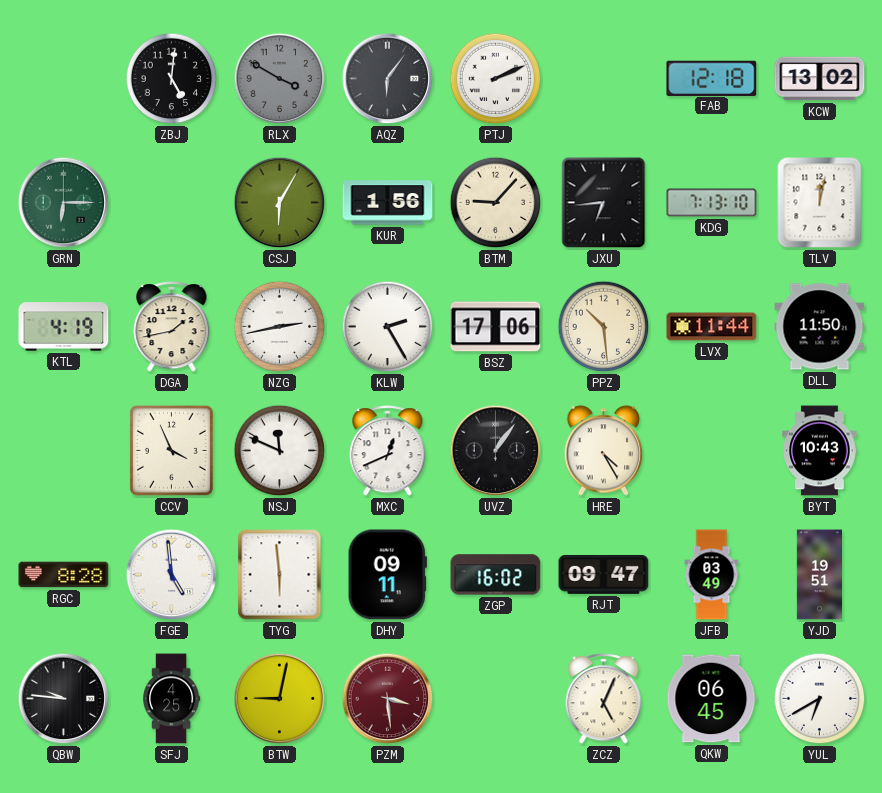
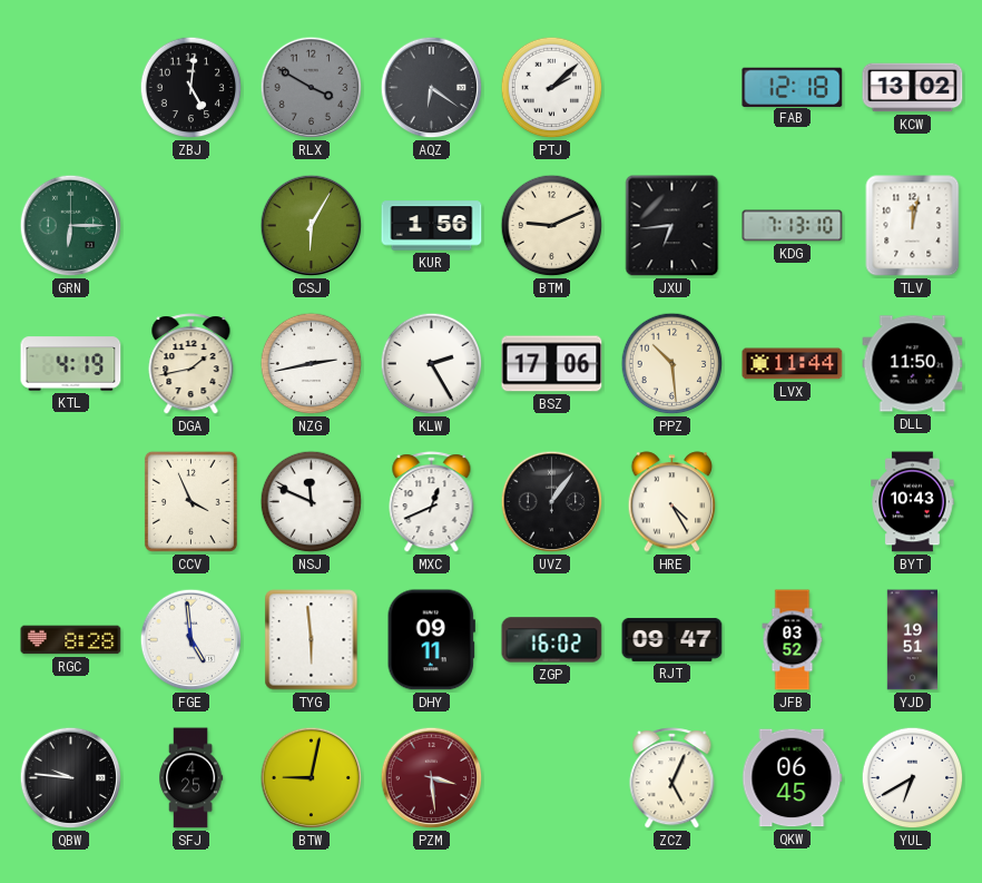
AQZ: 6:06 -> 6:21
PTJ: 2:11 -> 2:08
BTM: 9:07 -> 9:11
JFB: 03:49 -> 03:52
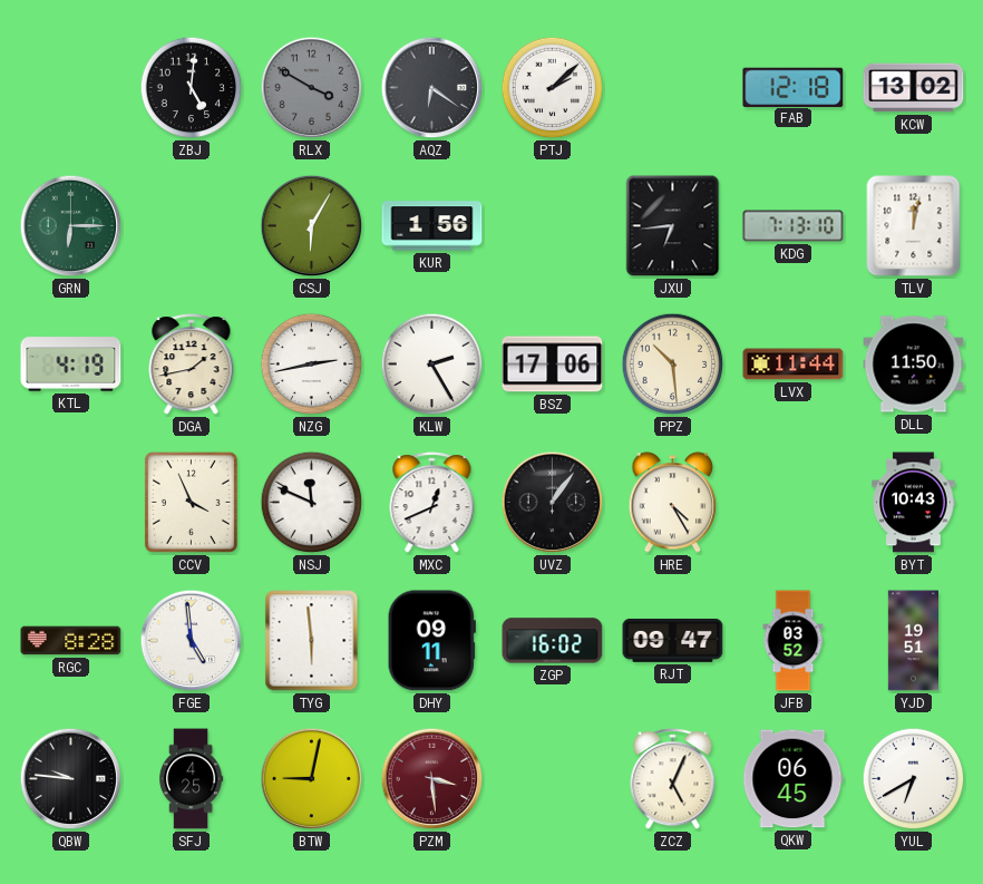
BTM: 9:11 -> none
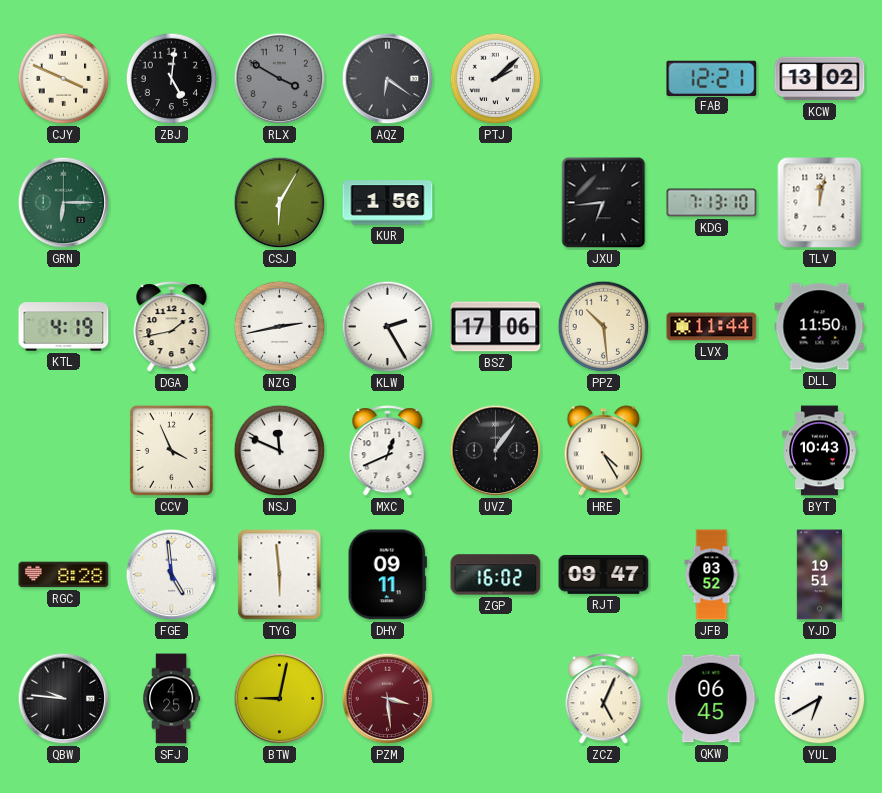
CJY: none -> 3:49
FAB: 12:18 -> 12:21
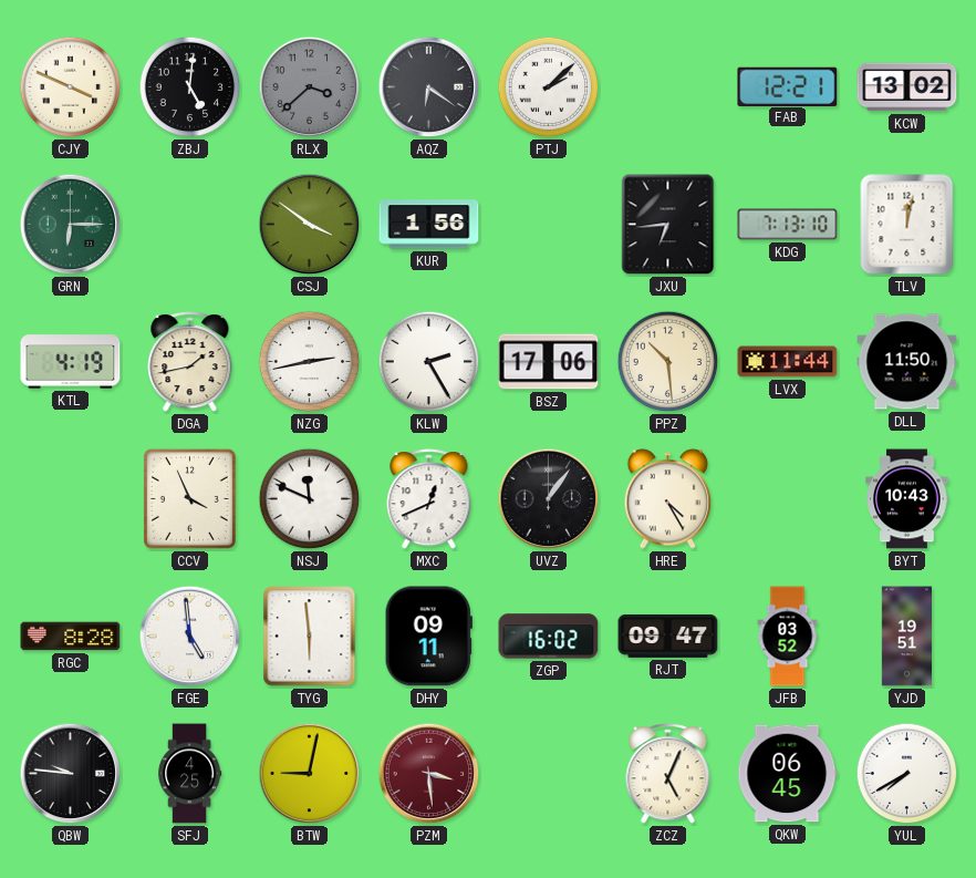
RLX: 3:50 -> 3:38
CSJ: 6:05 -> 3:51
YUL: 6:40 -> 7:40
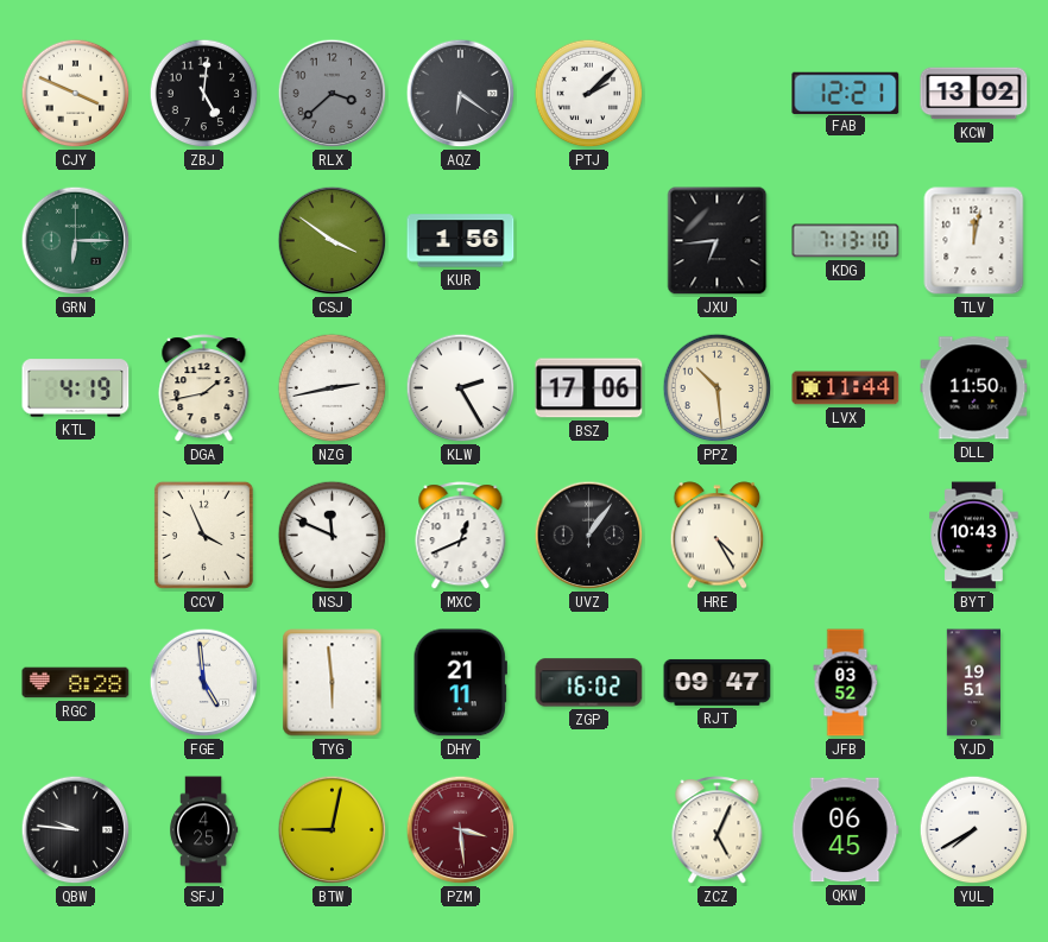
DHY: 09:11 -> 21:11
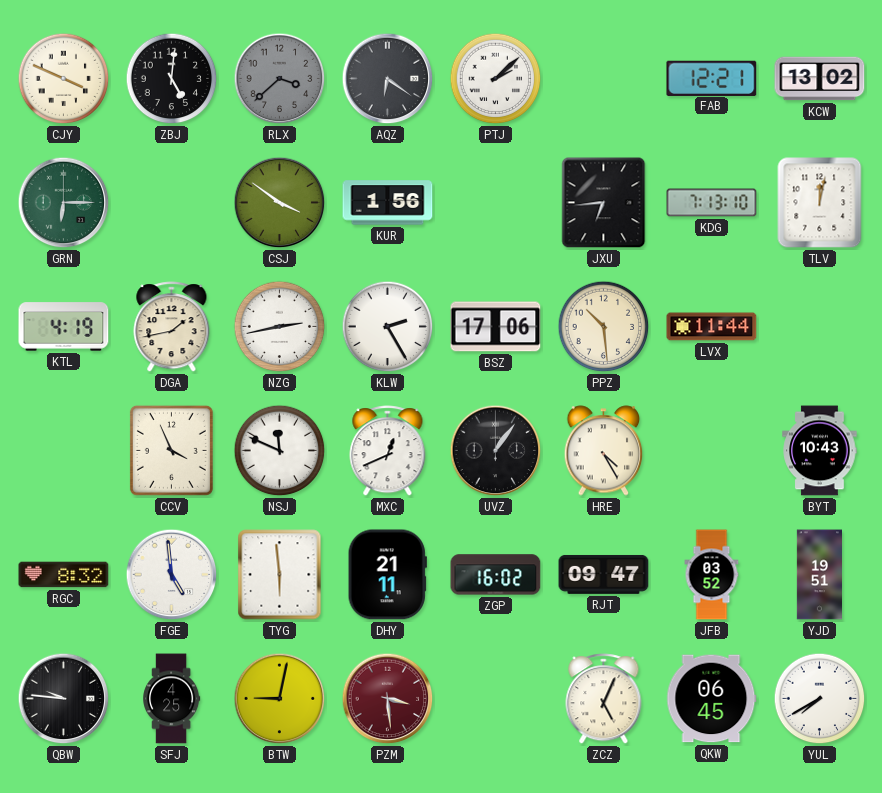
DLL: 11:50 -> none
RGC: 8:28 -> 8:32
